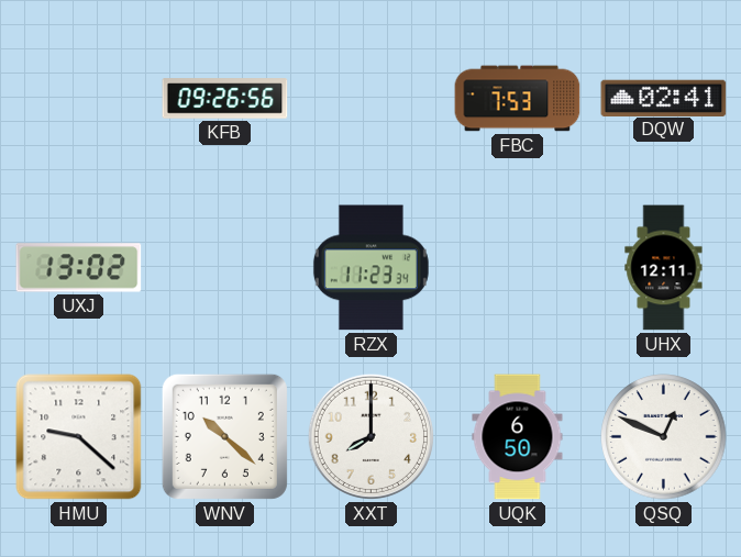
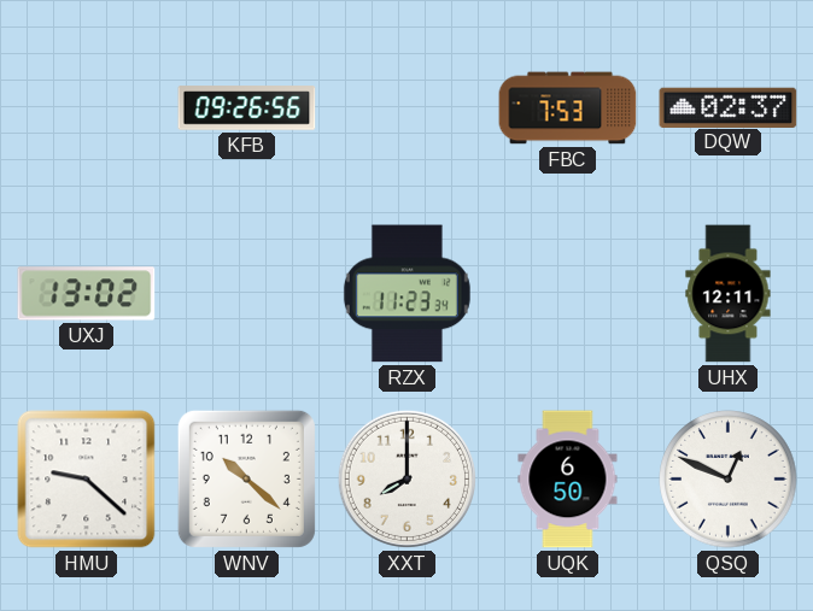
DQW: 02:41 -> 02:37
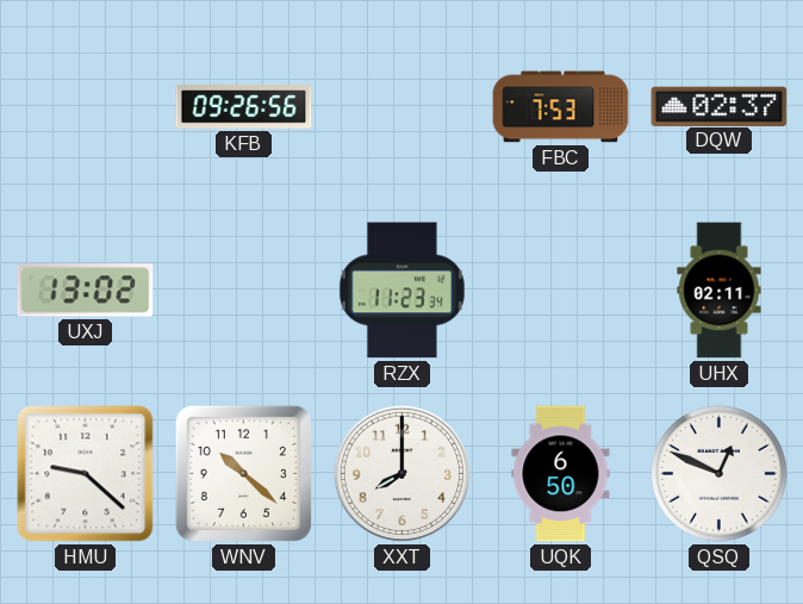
UHX: 12:11 -> 02:11
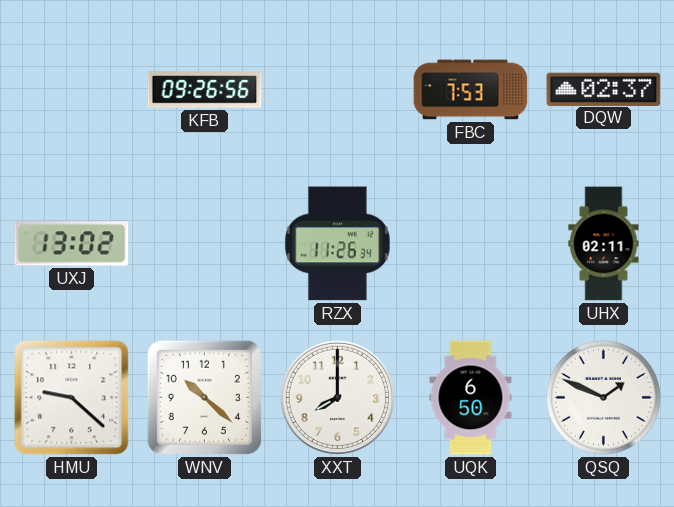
RZX: 11:23 -> 11:26
QSQ: 12:49 -> 1:49
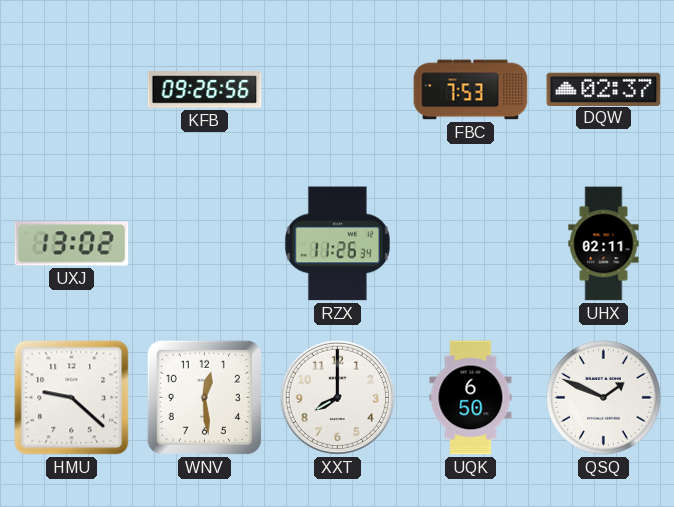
WNV: 10:22 -> 12:29
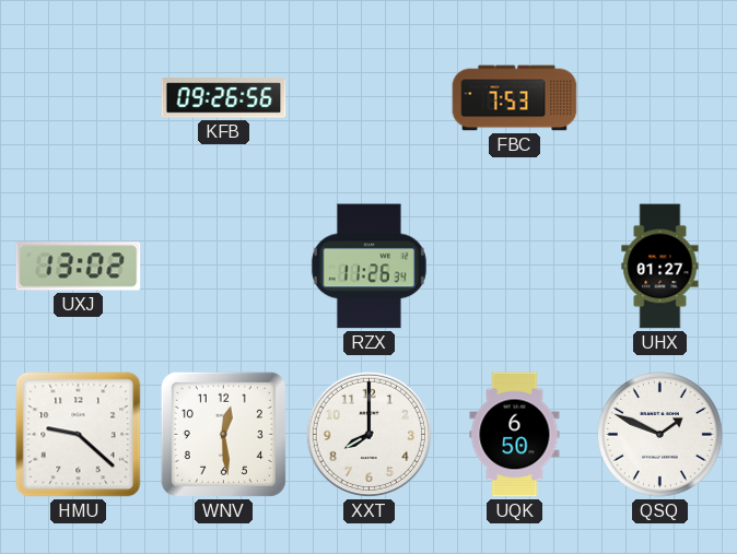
DQW: 02:37 -> none
UHX: 02:11 -> 01:27
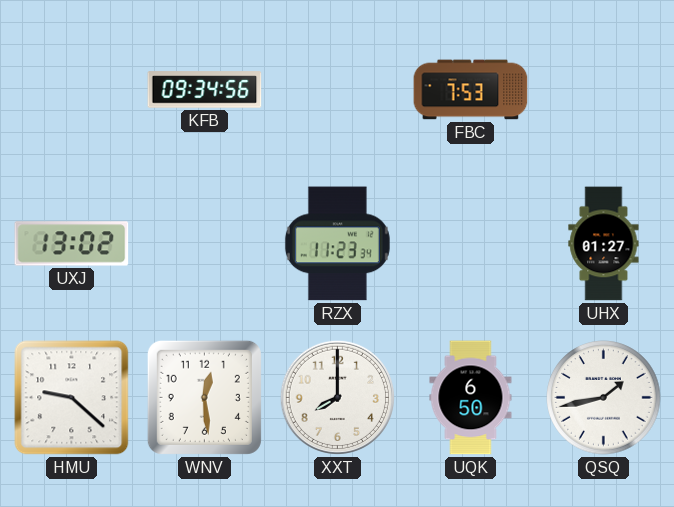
KFB: 09:26 -> 09:34
RZX: 11:26 -> 11:23
QSQ: 1:49 -> 1:43
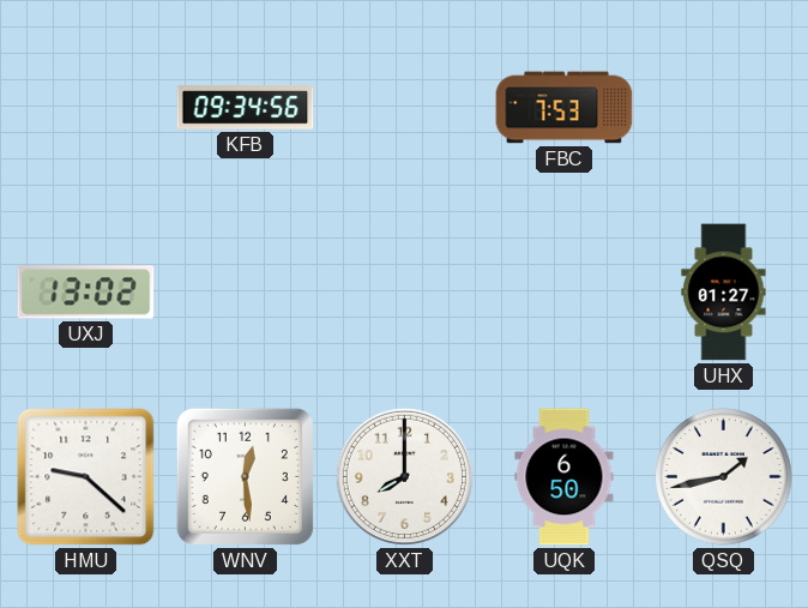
RZX: 11:23 -> none
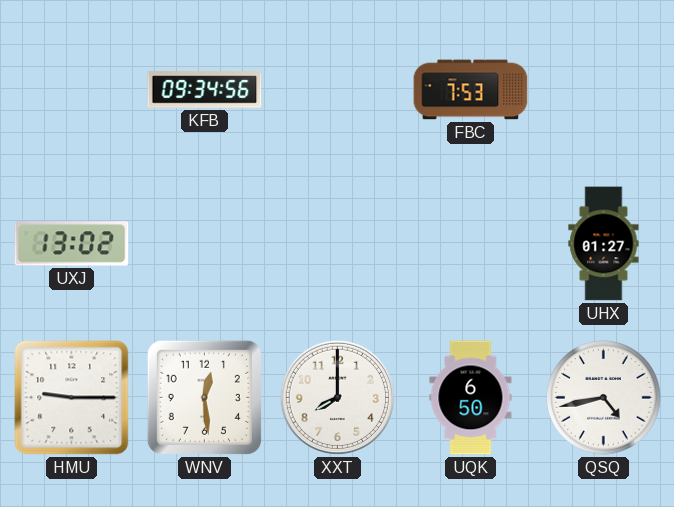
HMU: 9:22 -> 9:15
QSQ: 1:43 -> 4:43
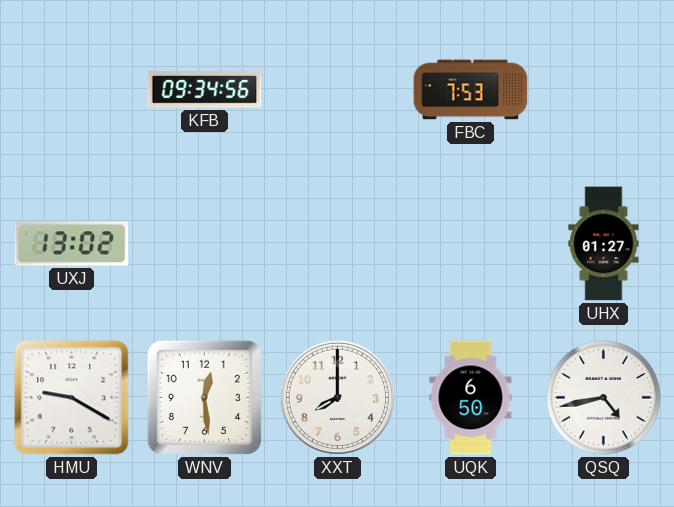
HMU: 9:15 -> 9:20
